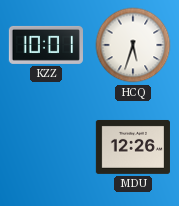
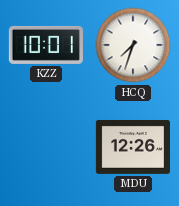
HCQ: 5:33 -> 7:33
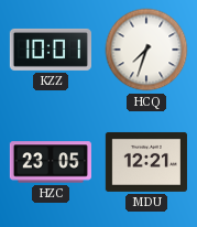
HZC: none -> 23:05
MDU: 12:26 -> 12:21
